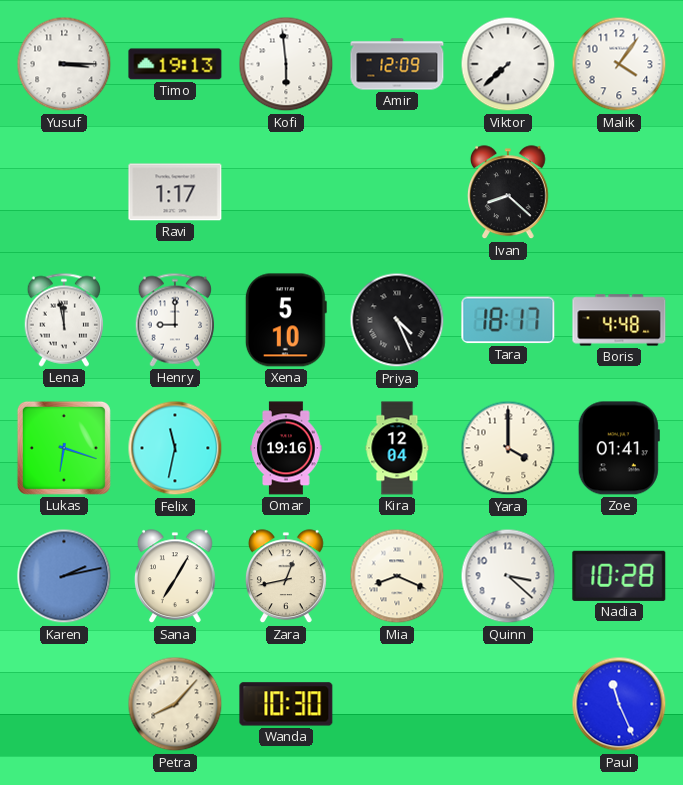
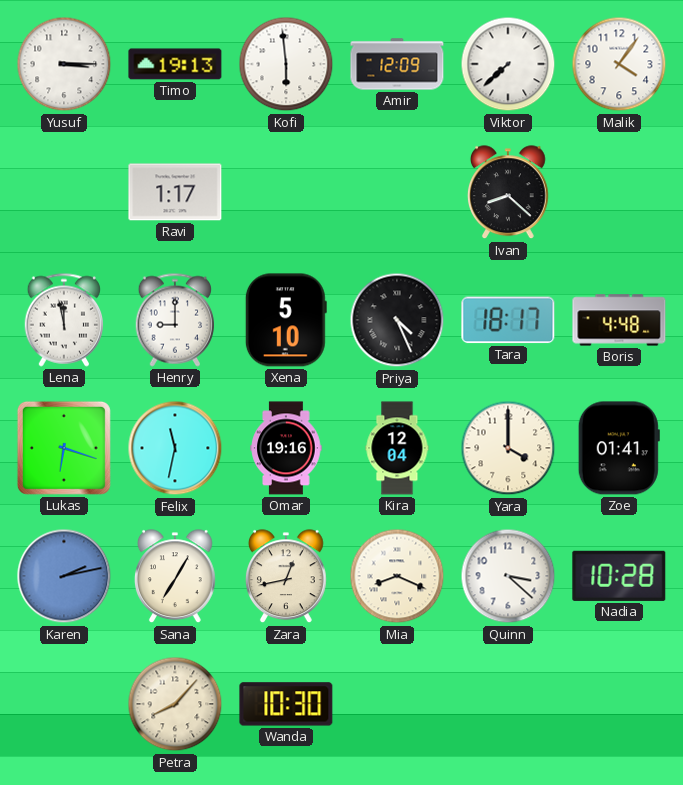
Paul: 11:26 -> none
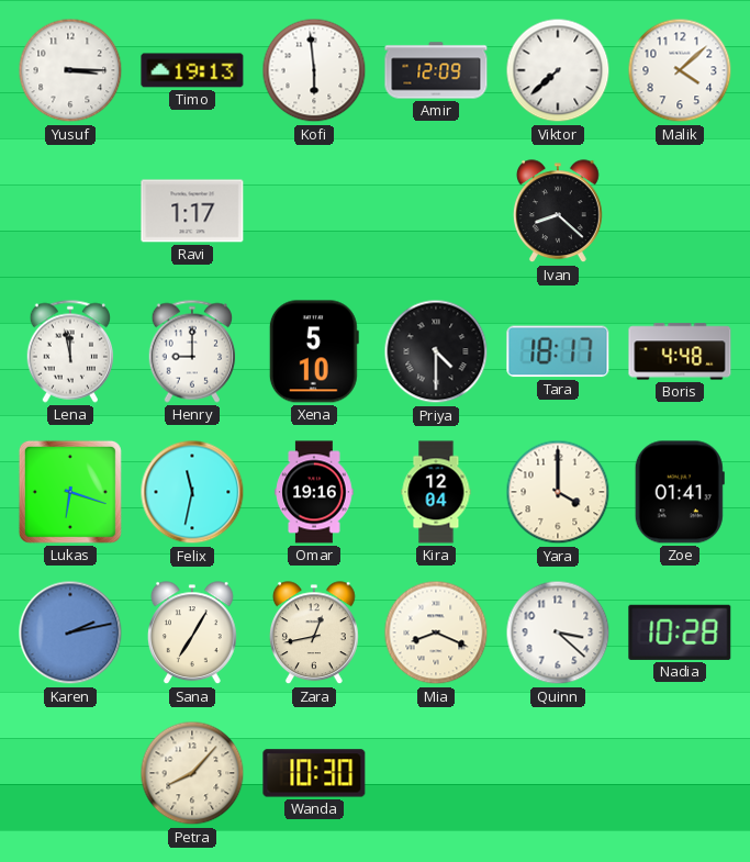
Malik: 4:06 -> 4:08
Priya: 4:26 -> 4:30
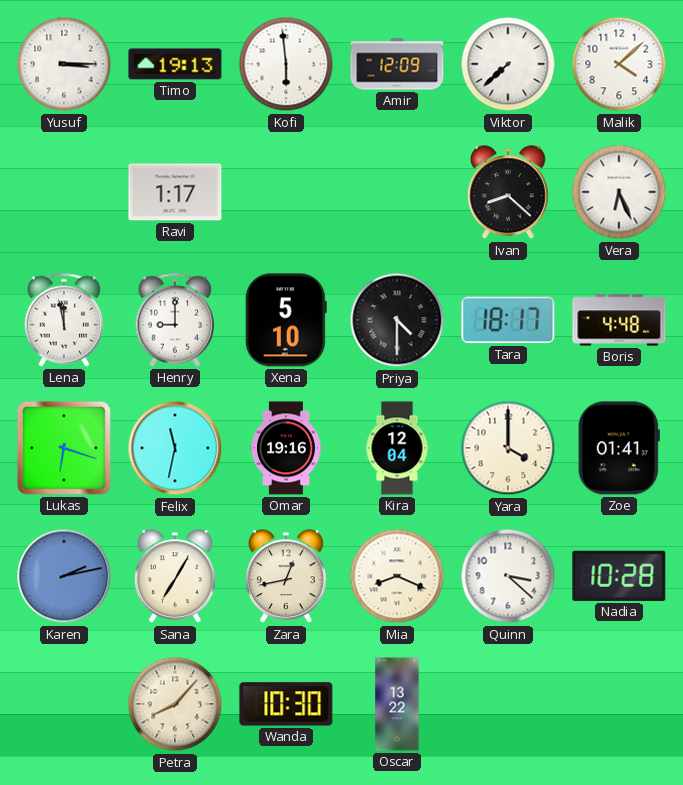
Vera: none -> 6:26
Oscar: none -> 13:22
